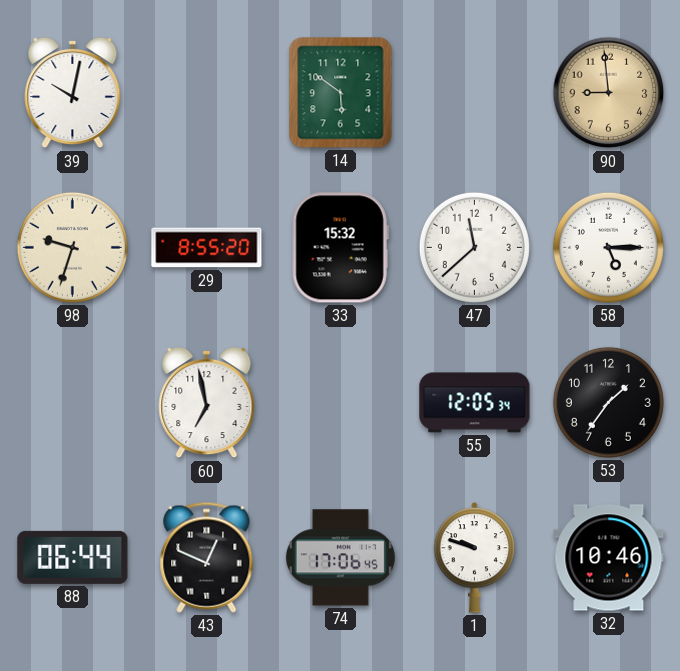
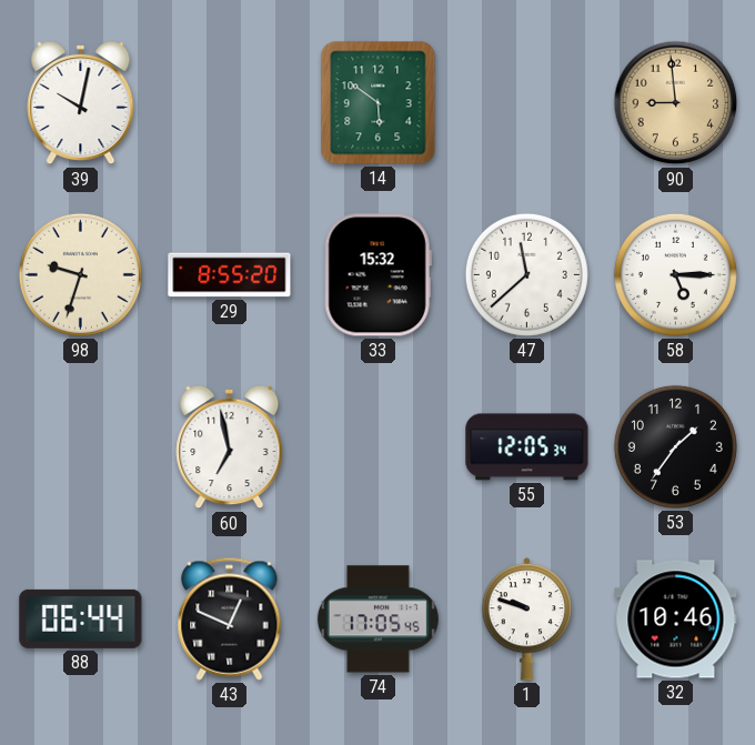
74: 17:06 -> 17:05
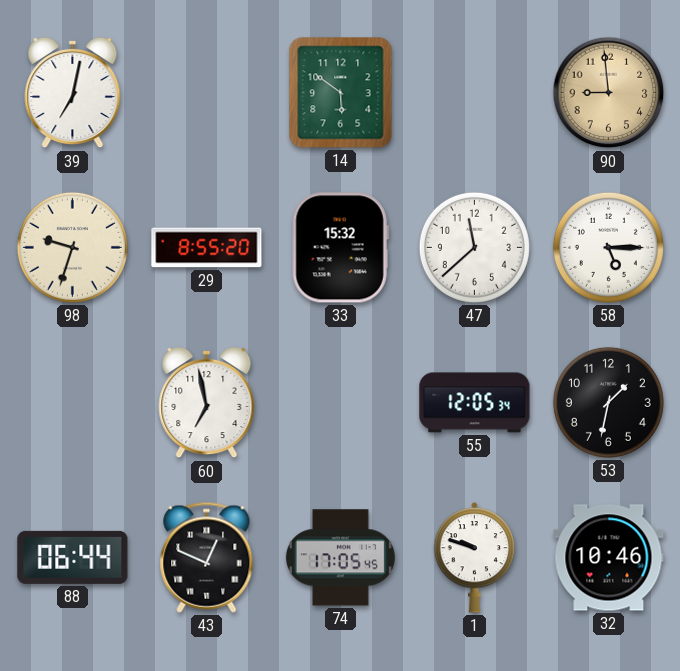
39: 10:02 -> 7:02
53: 1:36 -> 1:32
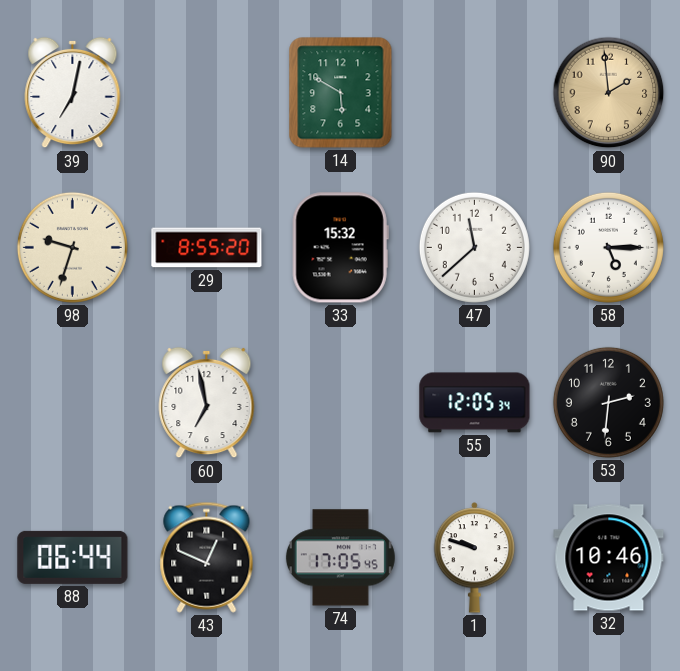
14: 5:51 -> 5:50
90: 8:59 -> 1:59
53: 1:32 -> 2:31
